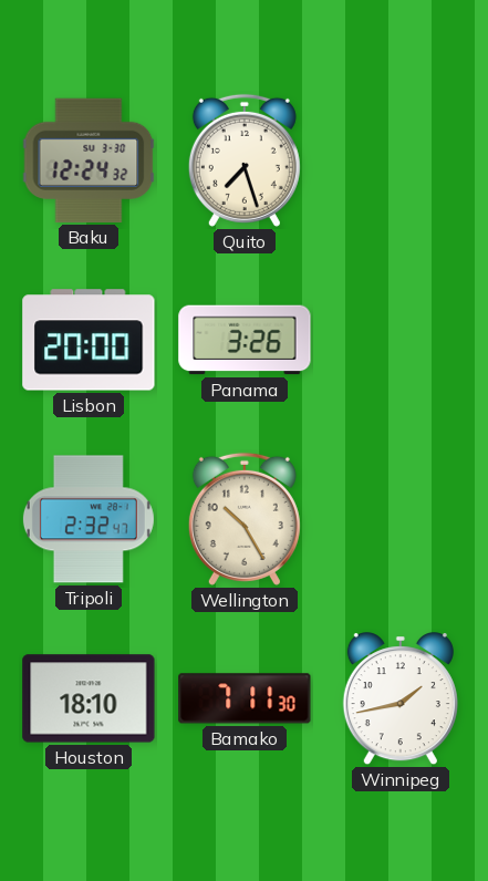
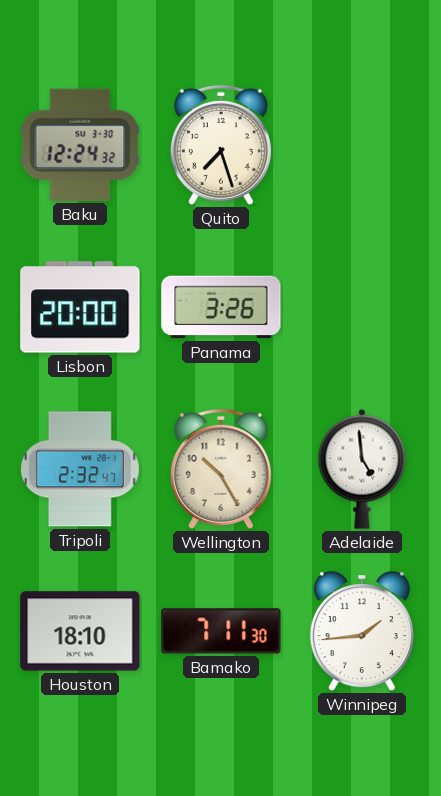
Adelaide: none -> 4:59
Winnipeg: 1:43 -> 1:44
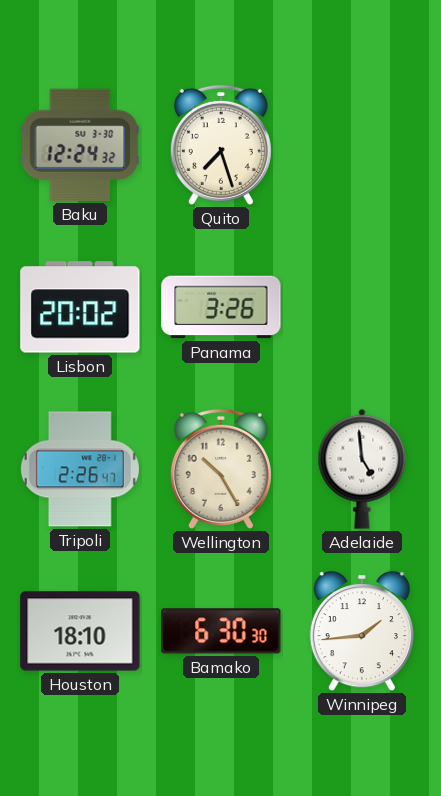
Lisbon: 20:00 -> 20:02
Tripoli: 2:32 -> 2:26
Bamako: 7:11 -> 6:30
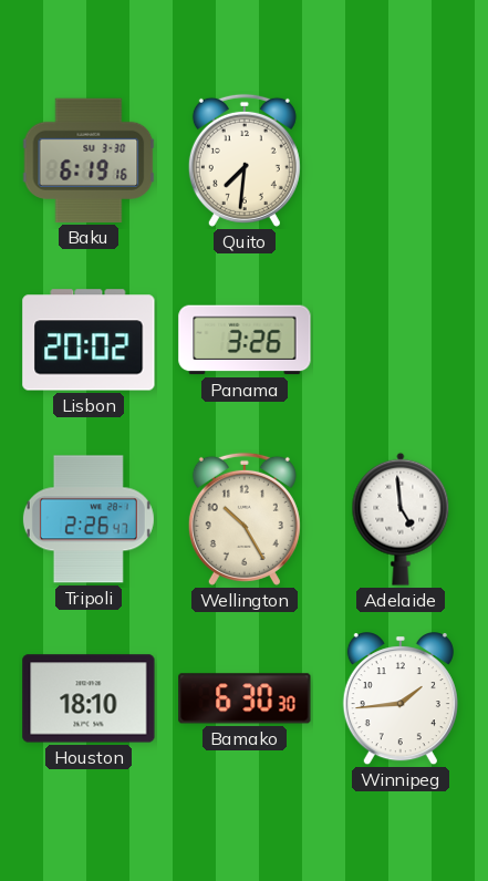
Baku: 12:24 -> 6:19
Quito: 7:27 -> 7:31
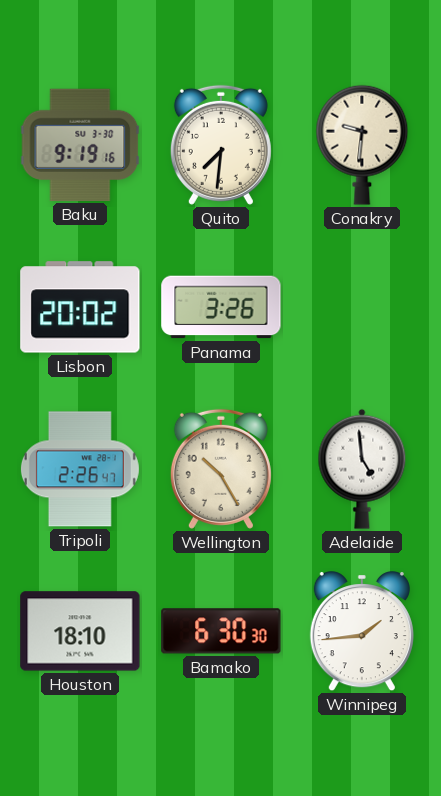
Baku: 6:19 -> 9:19
Conakry: none -> 9:31
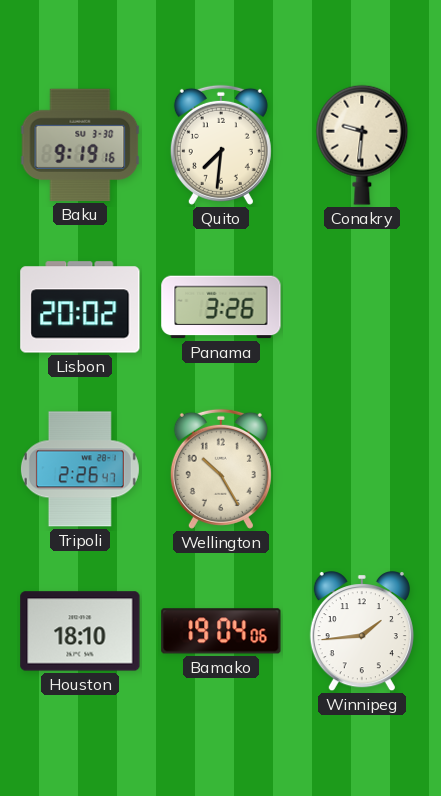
Adelaide: 4:59 -> none
Bamako: 6:30 -> 19:04
